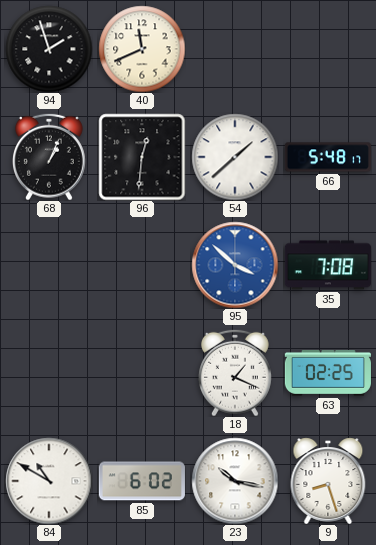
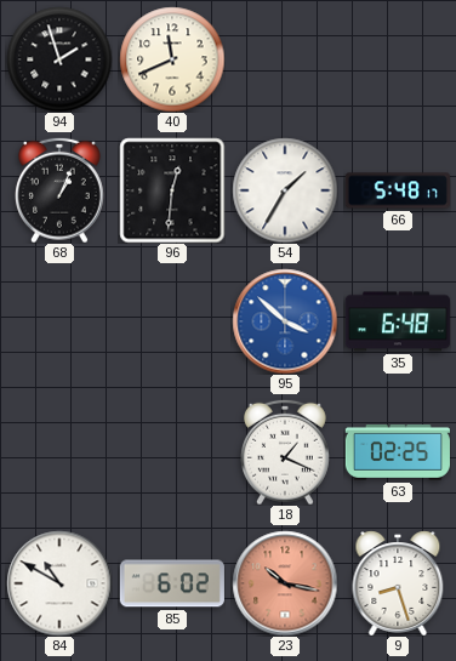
54: 1:38 -> 1:35
35: 7:08 -> 6:48
23 dial: white -> salmon
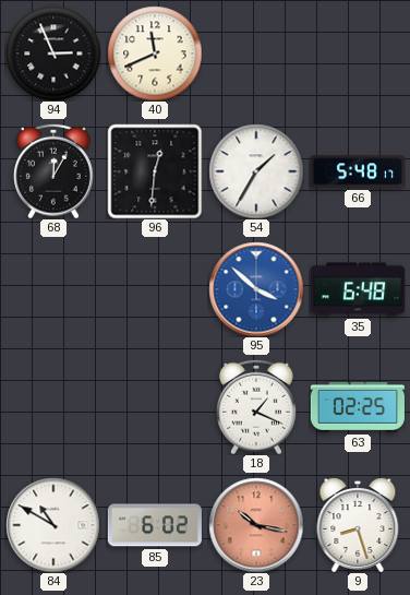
94: 1:57 -> 2:56
68: 1:04 -> 12:05
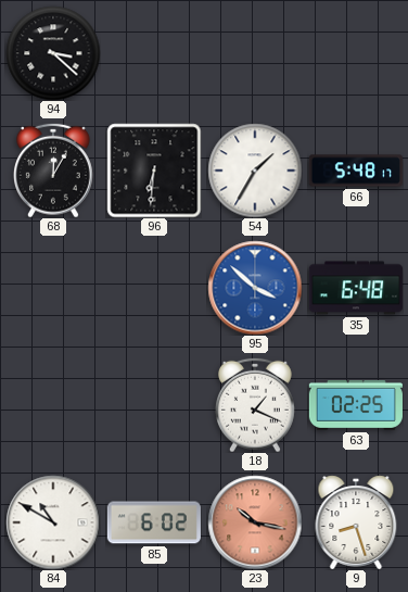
94: 2:56 -> 3:22
40: 11:41 -> none
96: 12:31 -> 6:31
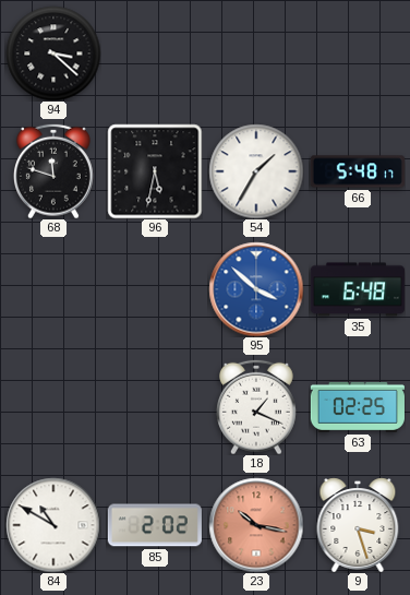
68: 12:05 -> 11:48
96: 6:31 -> 5:32
85: 6:02 -> 2:02
9: 8:27 -> 3:27
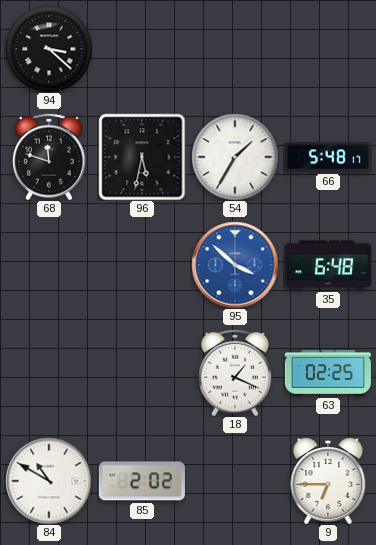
23: 10:17 -> none
9: 3:27 -> 6:45
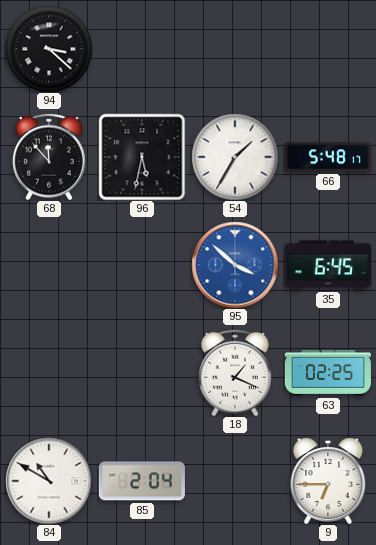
68: 11:48 -> 11:53
35: 6:48 -> 6:45
85: 2:02 -> 2:04
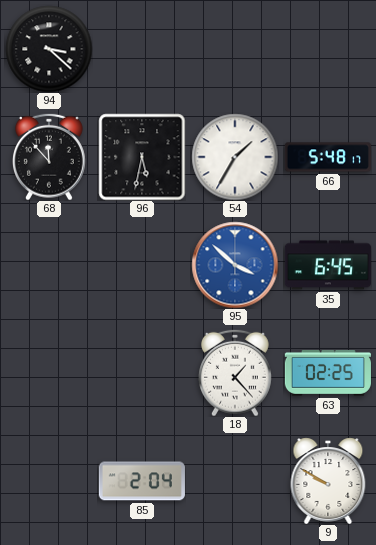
18: 1:19 -> 1:23
84: 10:50 -> none
9: 6:45 -> 9:50
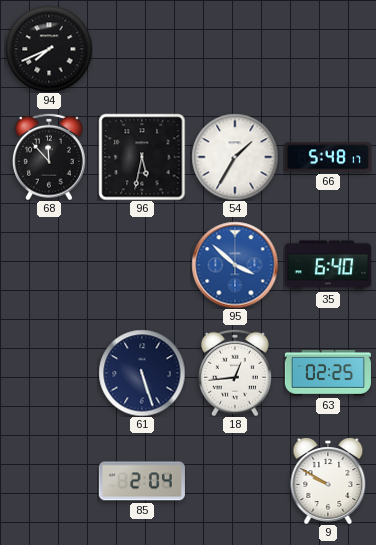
94: 3:22 -> 7:41
35: 6:45 -> 6:40
61: none -> 5:27
18: 1:23 -> 12:44
